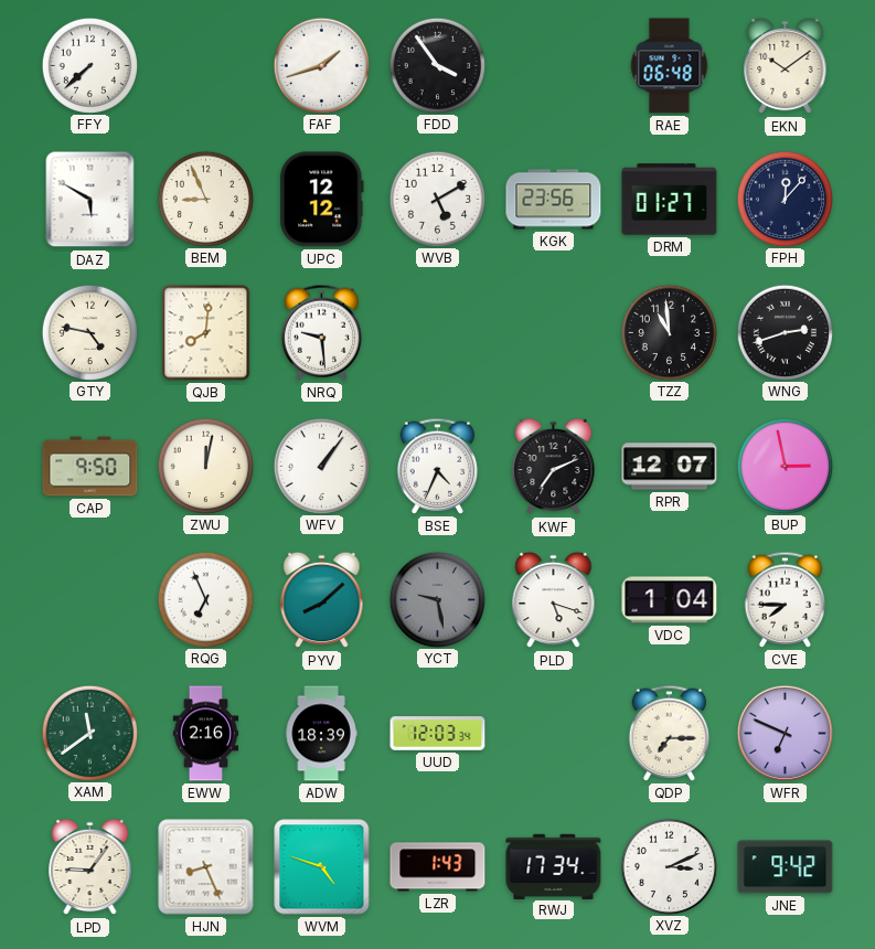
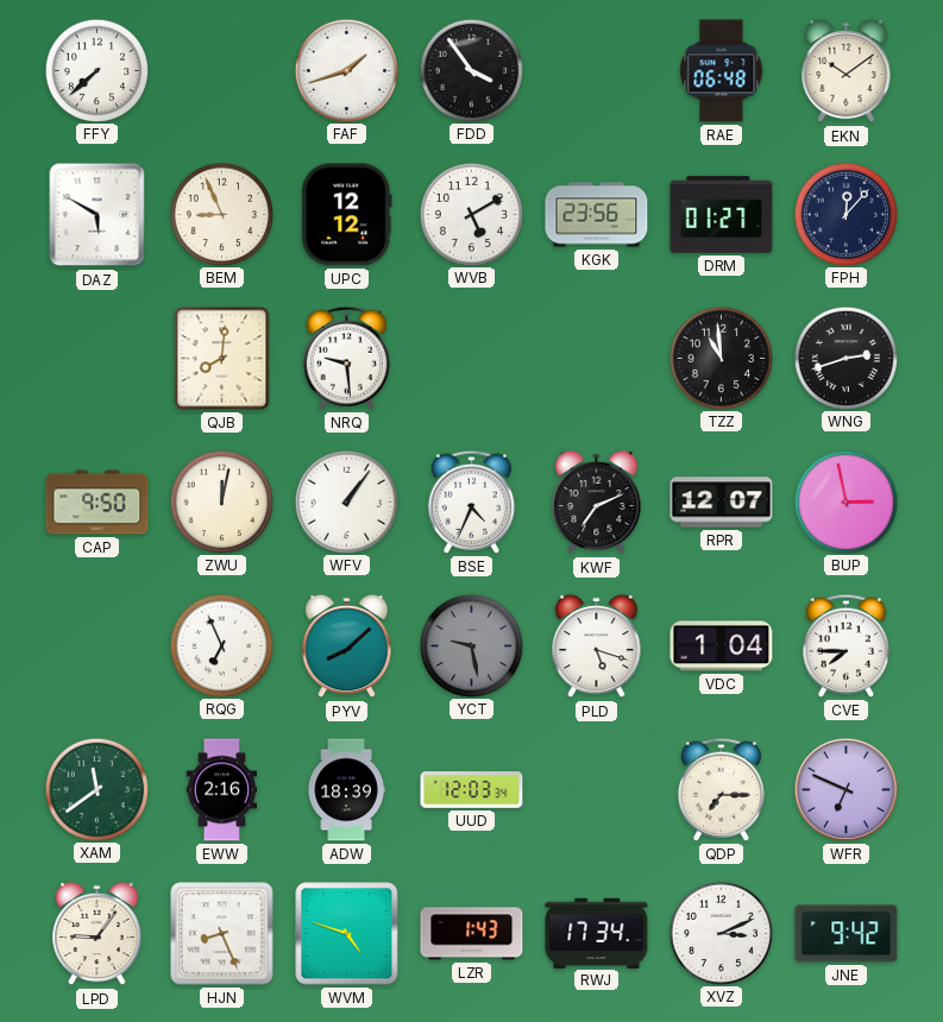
GTY: 4:47 -> none
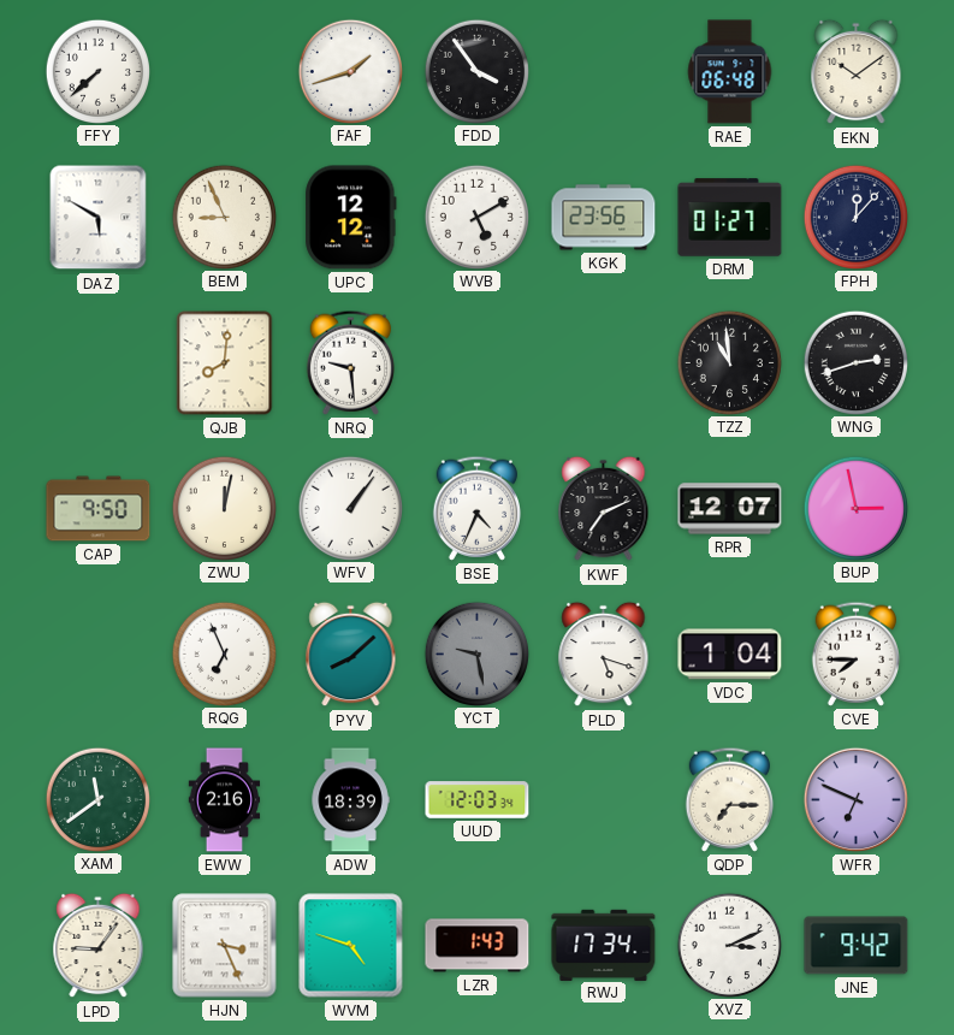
HJN: 8:26 -> 3:26
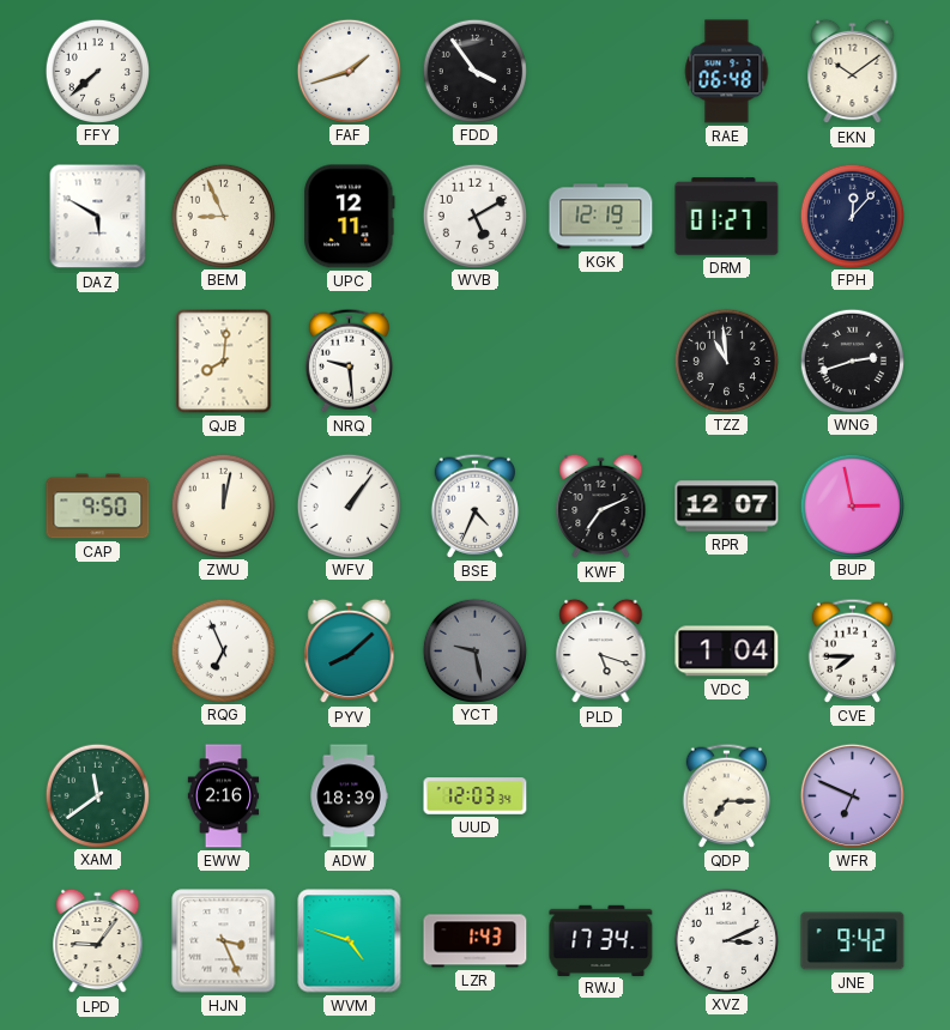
UPC: 12:12 -> 12:11
KGK: 23:56 -> 12:19
